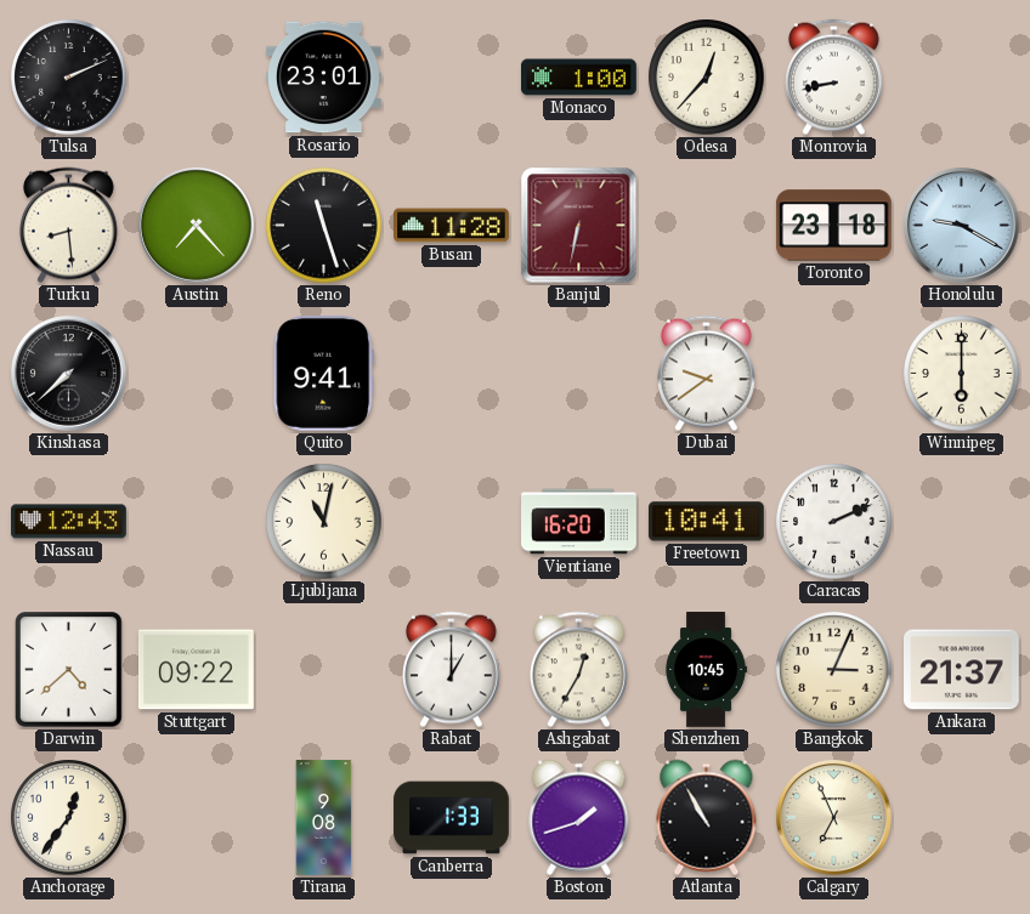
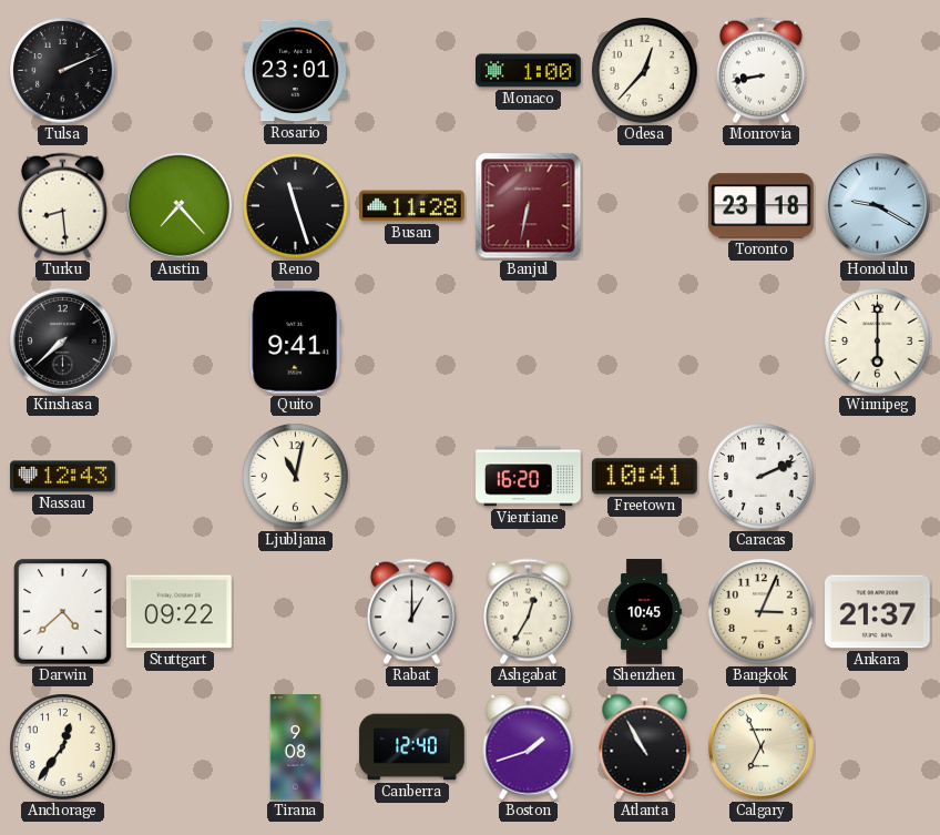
Dubai: 9:39 -> none
Canberra: 1:33 -> 12:40
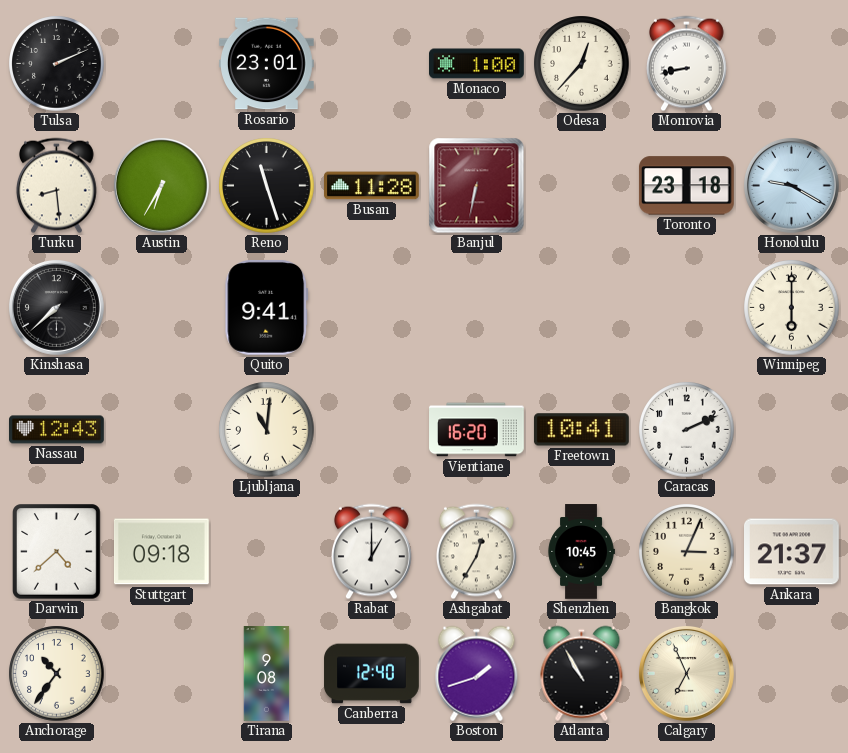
Austin: 7:23 -> 6:35
Ljubljana: 11:02 -> 11:01
Stuttgart: 09:22 -> 09:18
Anchorage: 12:36 -> 10:36
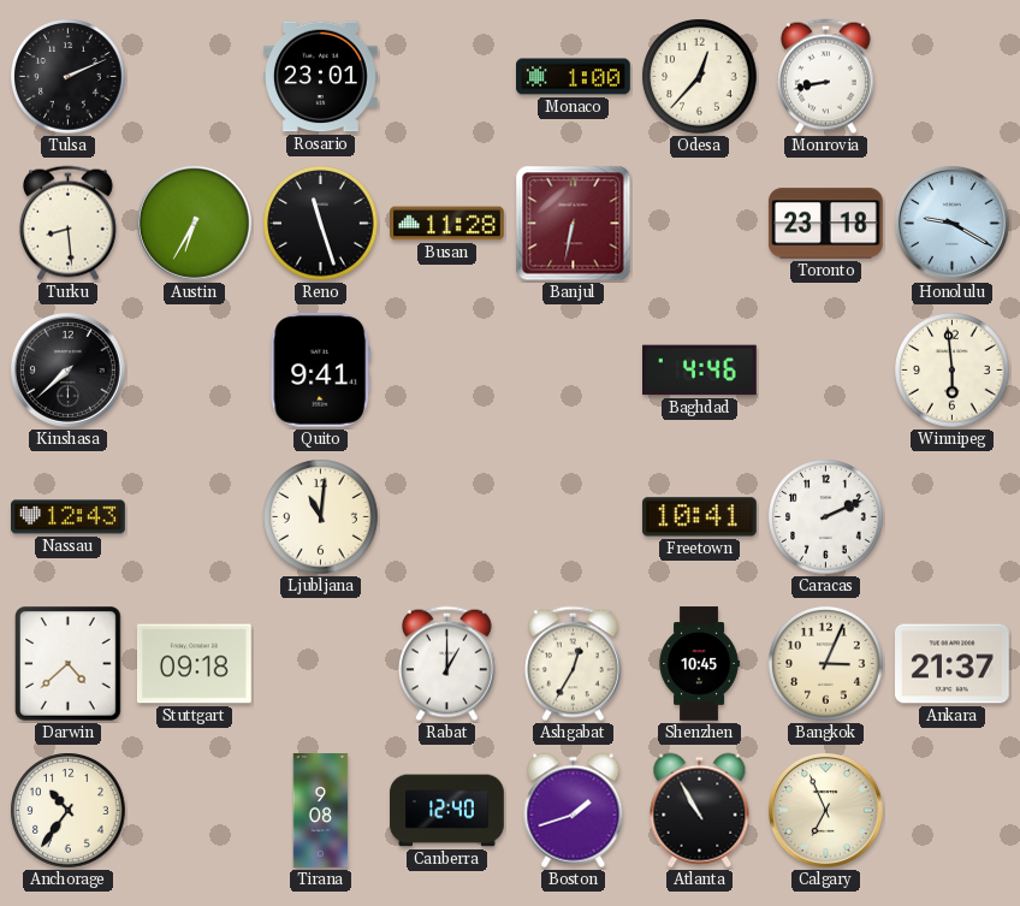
Baghdad: none -> 4:46
Winnipeg: 6:00 -> 5:59
Vientiane: 16:20 -> none
